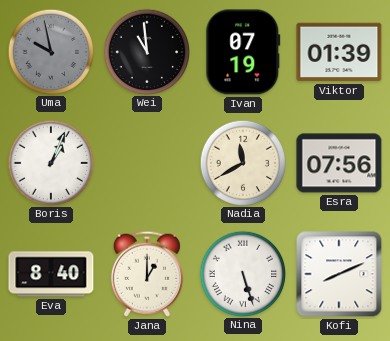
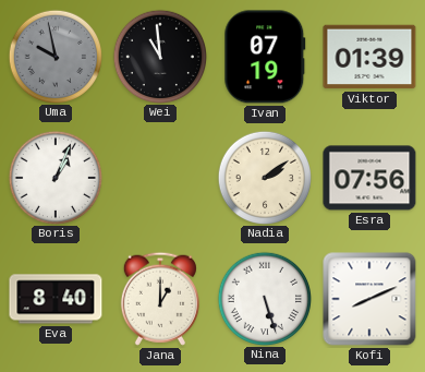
Nadia: 11:40 -> 2:09
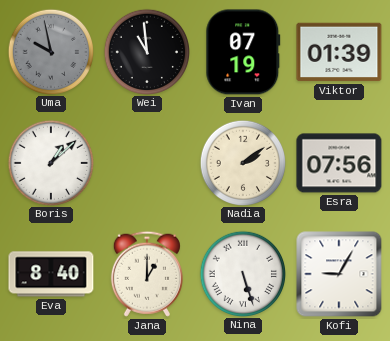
Boris: 1:04 -> 1:08
Kofi: 8:11 -> 9:05
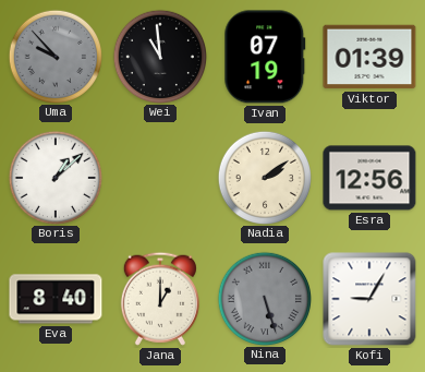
Uma: 9:58 -> 9:53
Esra: 07:56 -> 12:56
Nina dial: white -> grey
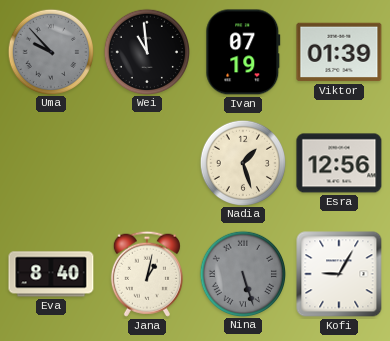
Boris: 1:08 -> none
Nadia: 2:09 -> 1:27
Jana: 1:00 -> 1:02
